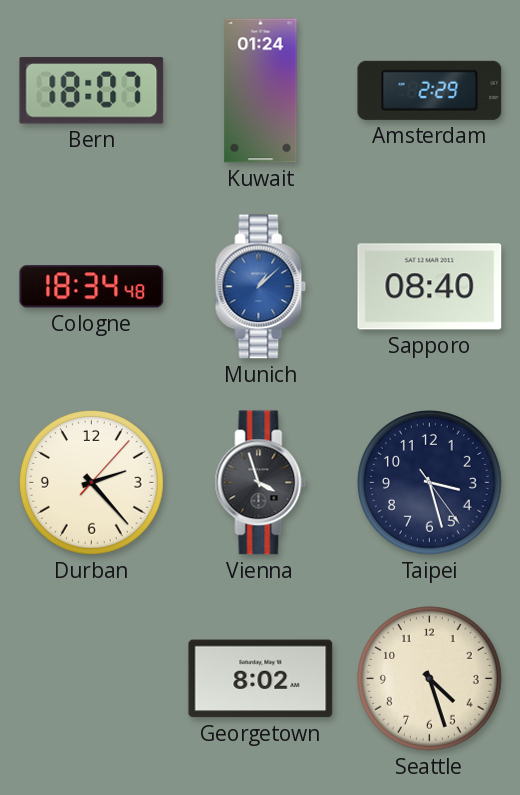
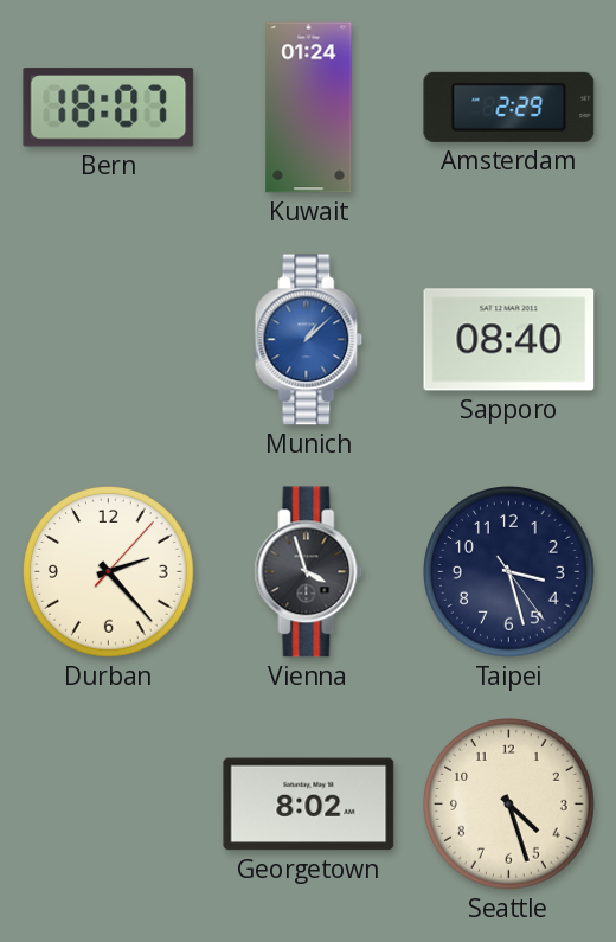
Cologne: 18:34 -> none
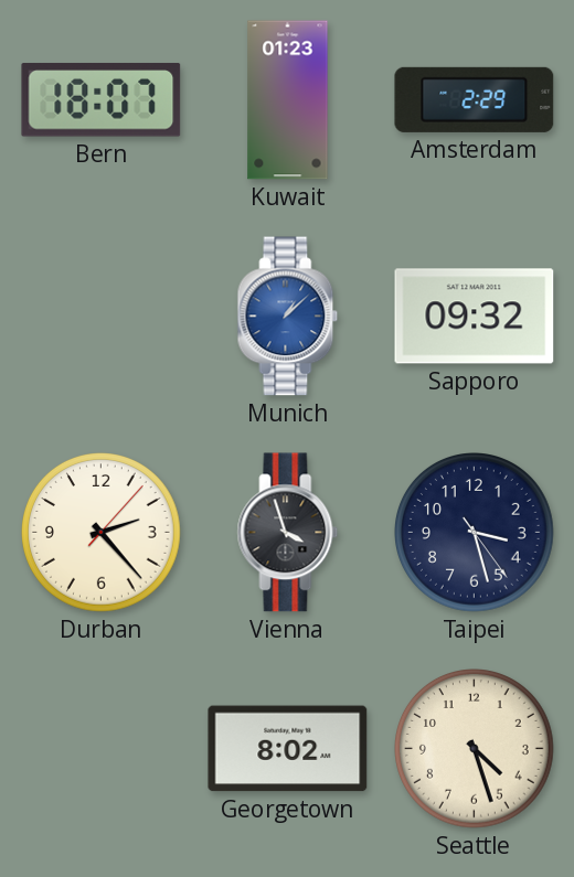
Kuwait: 01:24 -> 01:23
Sapporo: 08:40 -> 09:32
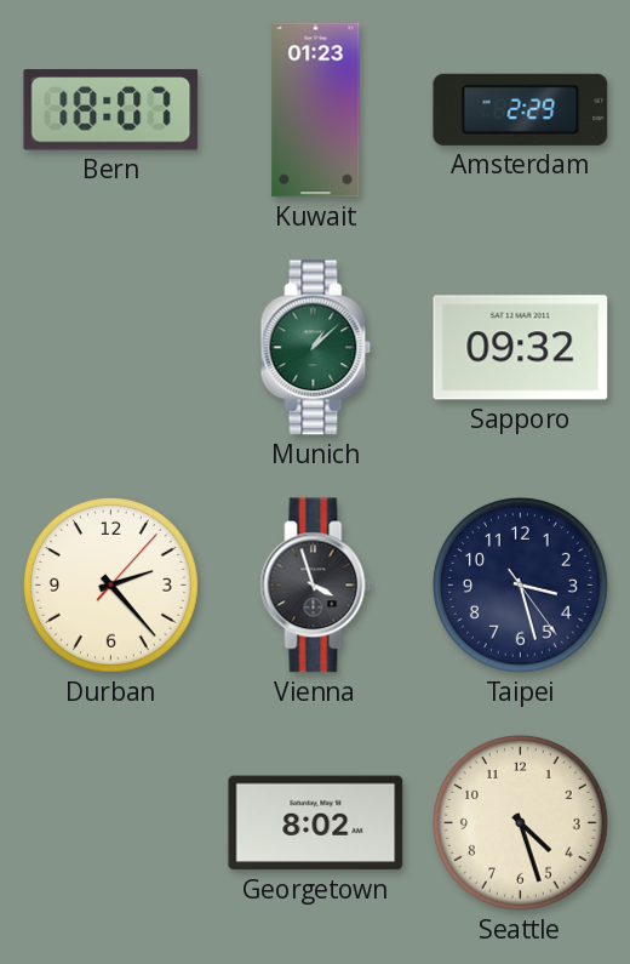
Munich dial: blue -> green
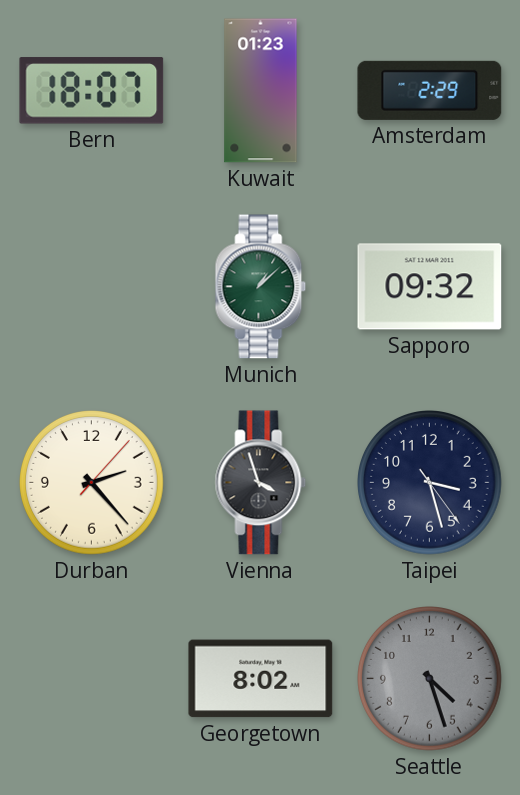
Seattle dial: cream -> grey
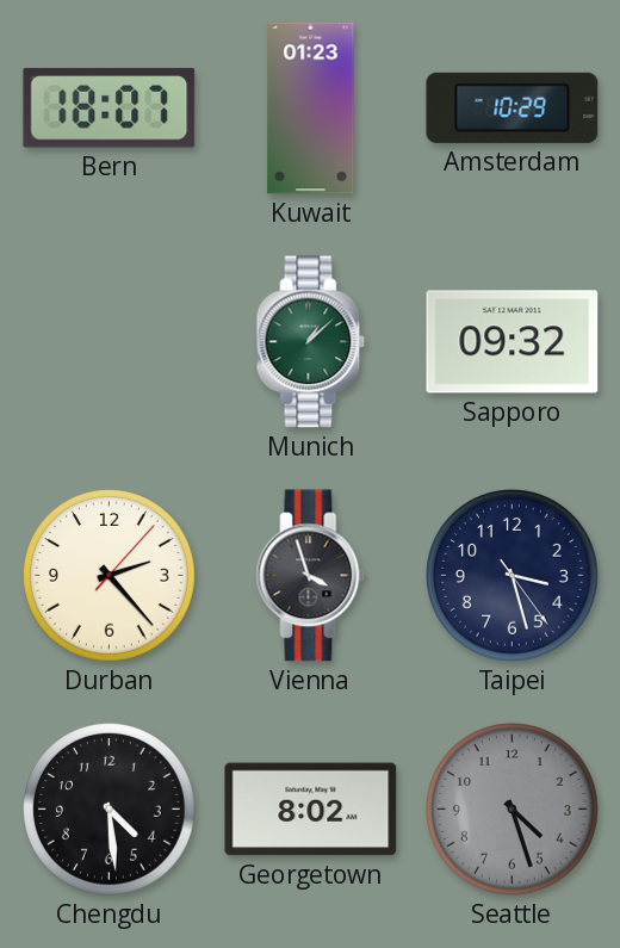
Amsterdam: 2:29 -> 10:29
Chengdu: none -> 4:29
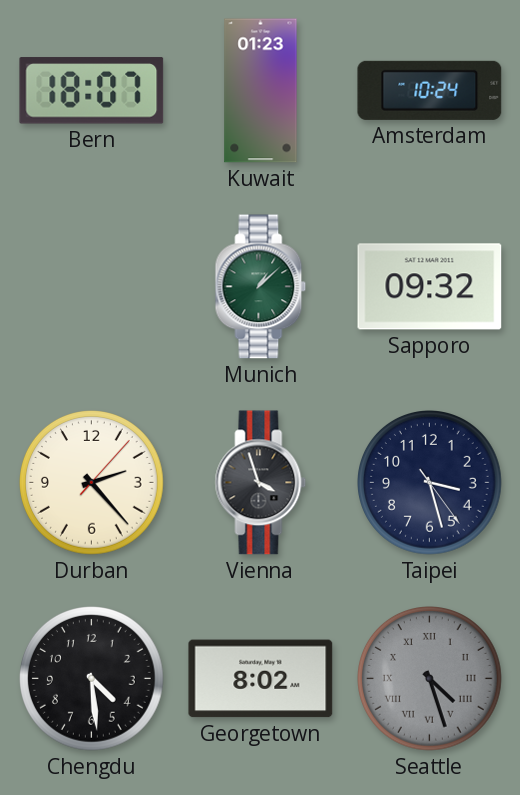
Amsterdam: 10:29 -> 10:24
Seattle numerals: Arabic -> Roman
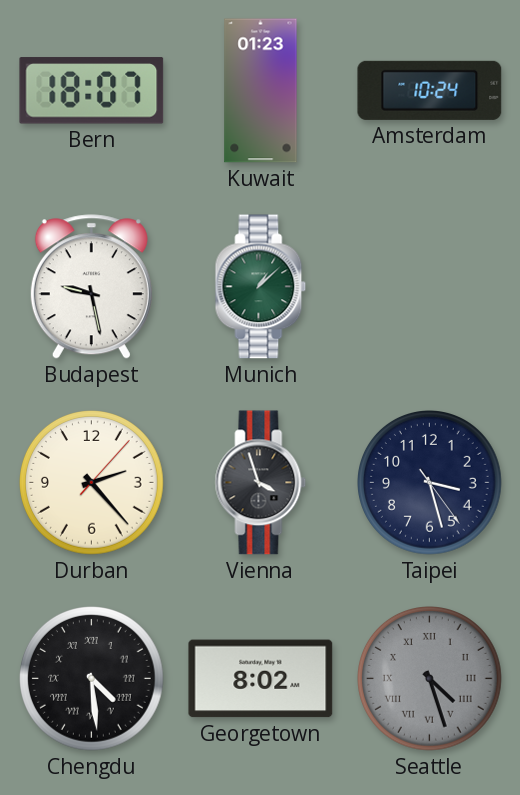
Budapest: none -> 9:28
Sapporo: 09:32 -> none
Chengdu numerals: Arabic -> Roman
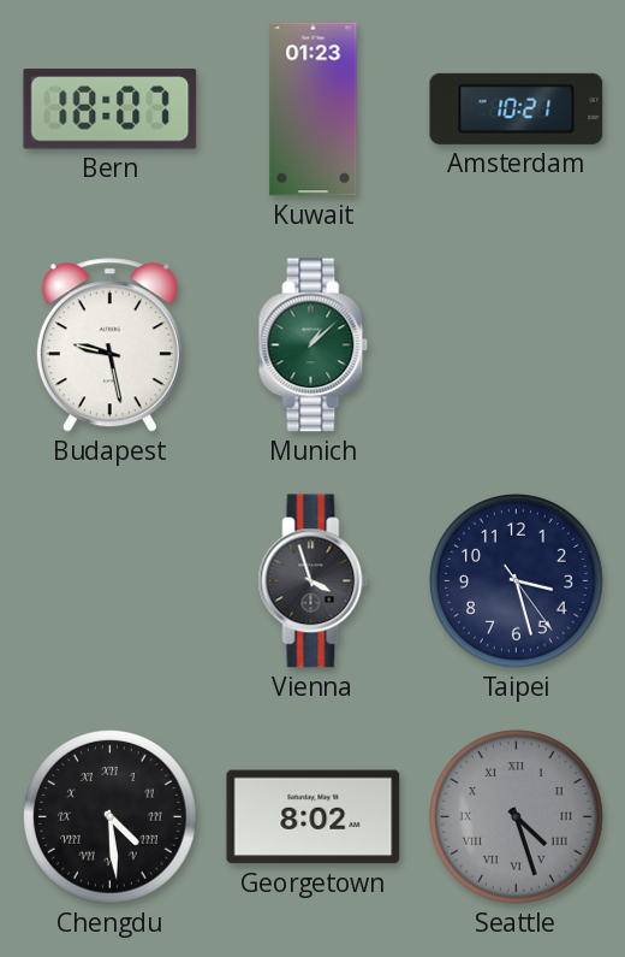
Amsterdam: 10:24 -> 10:21
Durban: 2:23 -> none
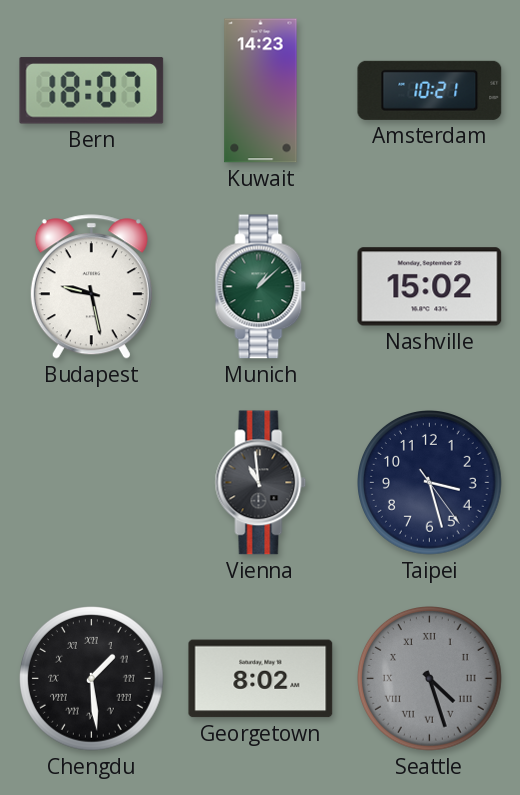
Kuwait: 01:23 -> 14:23
Nashville: none -> 15:02
Vienna: 3:57 -> 10:59
Chengdu: 4:29 -> 1:29
